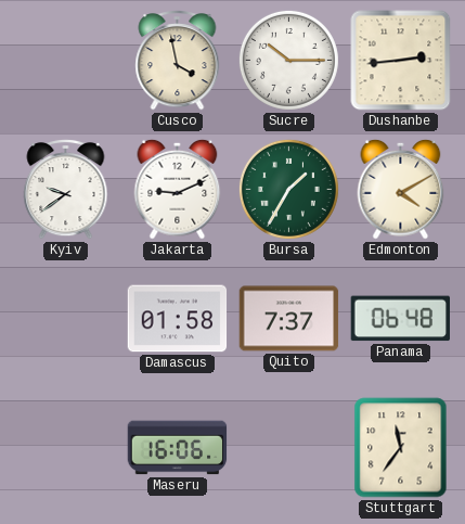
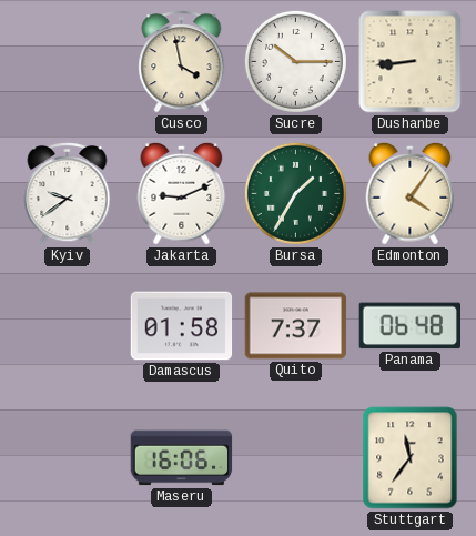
Dushanbe: 2:44 -> 8:44
Edmonton: 4:10 -> 4:06
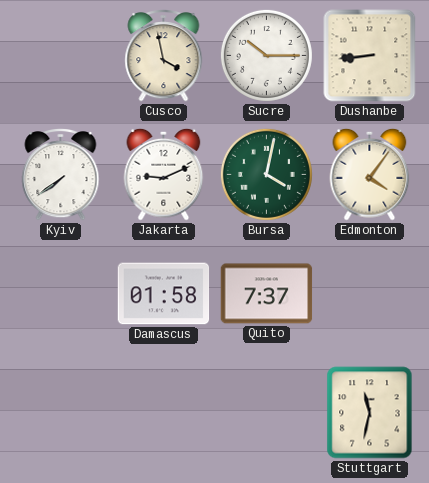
Kyiv: 9:39 -> 7:39
Bursa: 1:35 -> 4:02
Panama: 06:48 -> none
Maseru: 16:06 -> none
Stuttgart: 11:36 -> 11:32
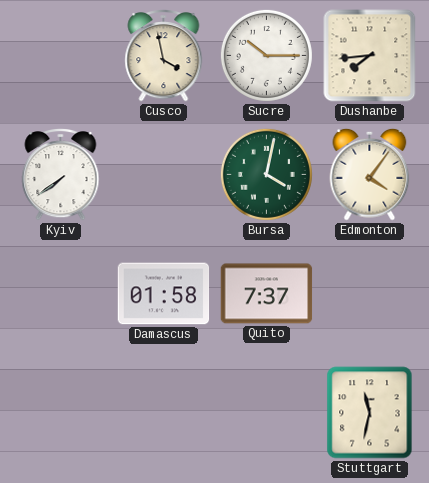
Dushanbe: 8:44 -> 7:44
Jakarta: 9:11 -> none
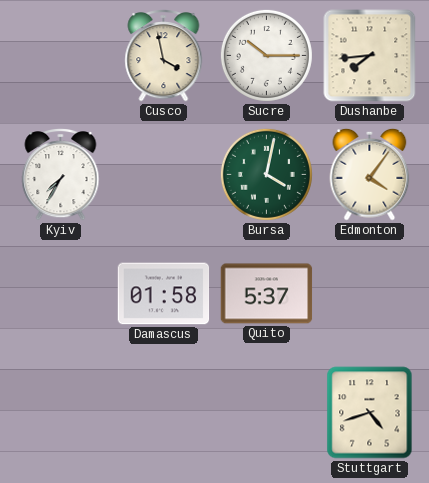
Kyiv: 7:39 -> 7:35
Quito: 7:37 -> 5:37
Stuttgart: 11:32 -> 4:42
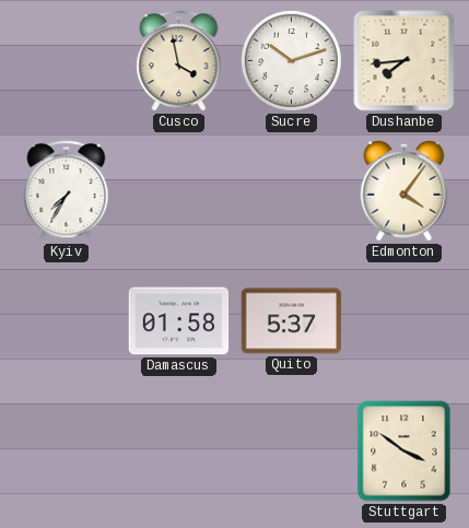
Sucre: 10:15 -> 10:12
Bursa: 4:02 -> none
Stuttgart: 4:42 -> 3:51
